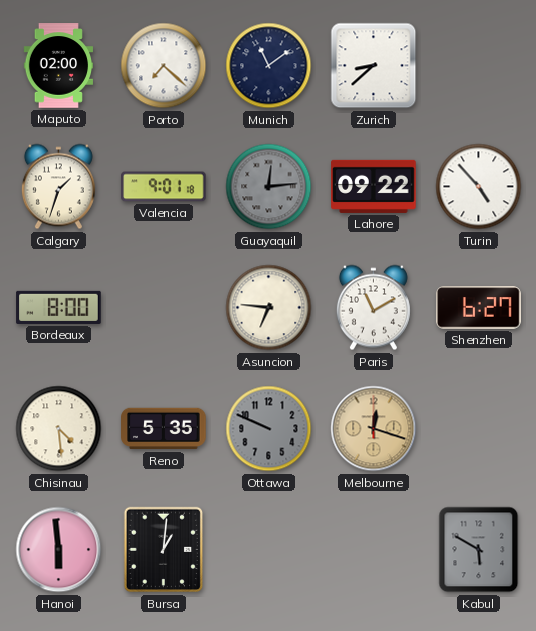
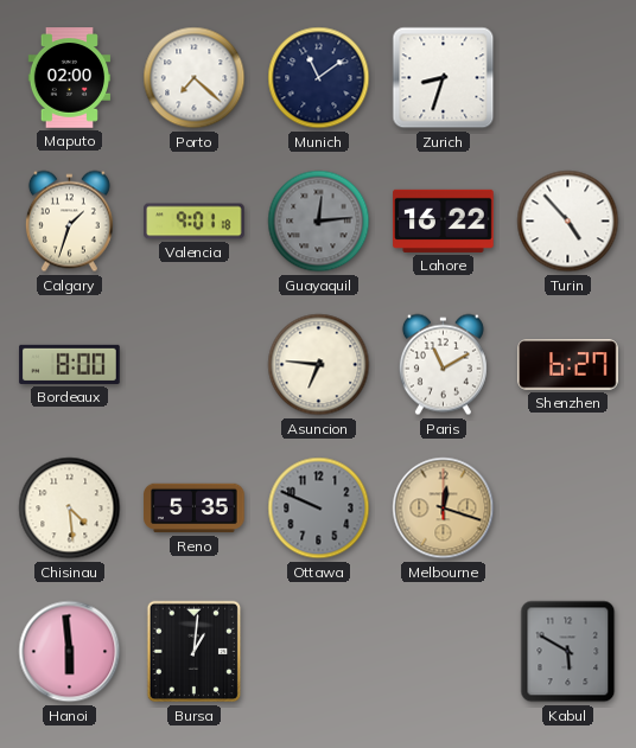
Zurich: 8:38 -> 8:33
Lahore: 09:22 -> 16:22
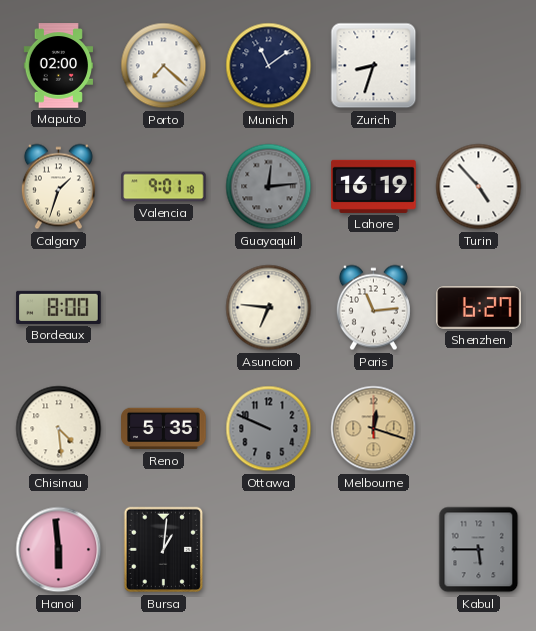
Lahore: 16:22 -> 16:19
Paris: 11:10 -> 11:14
Kabul: 5:50 -> 5:45
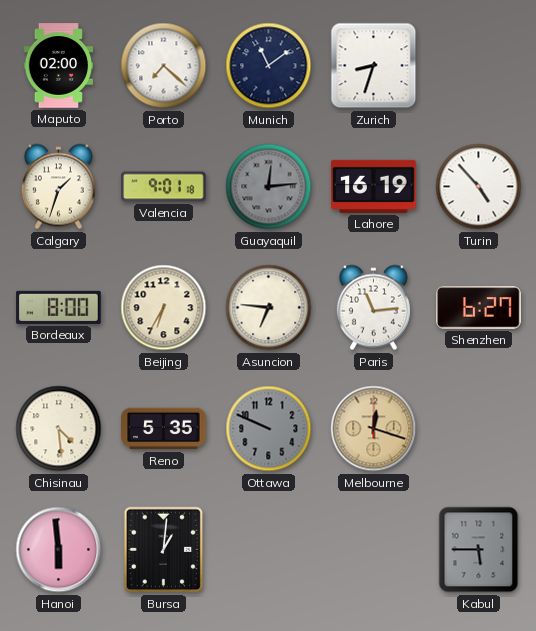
Beijing: none -> 6:35
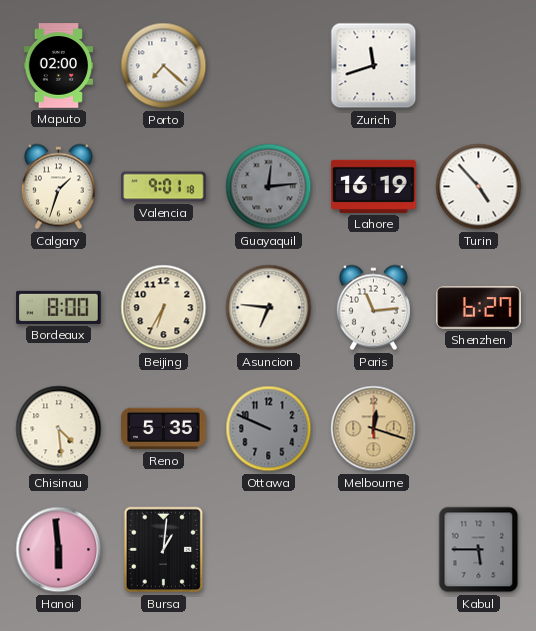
Munich: 11:09 -> none
Zurich: 8:33 -> 11:42
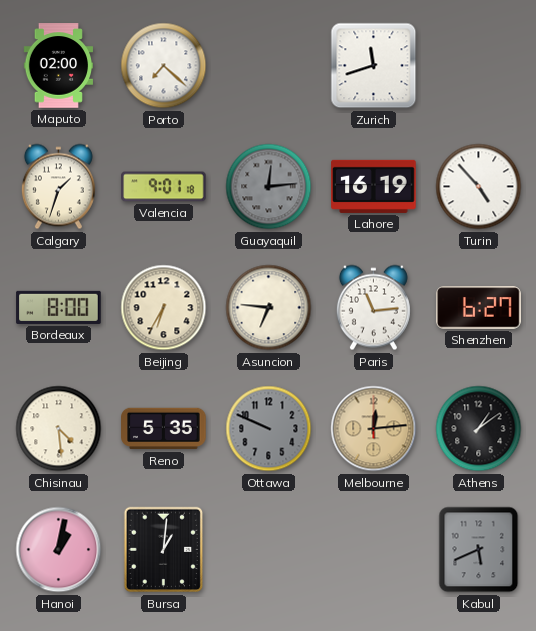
Melbourne: 12:18 -> 12:14
Athens: none -> 1:09
Hanoi: 5:59 -> 1:02
Kabul: 5:45 -> 5:41
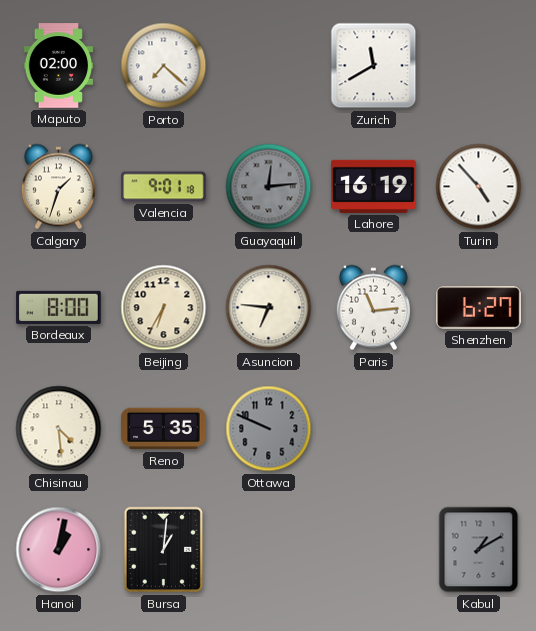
Zurich: 11:42 -> 11:40
Melbourne: 12:14 -> none
Athens: 1:09 -> none
Kabul: 5:41 -> 1:10
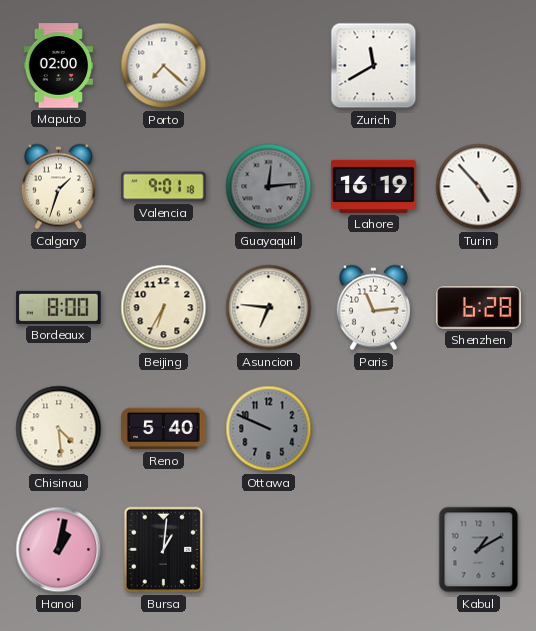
Shenzhen: 6:27 -> 6:28
Reno: 5:35 -> 5:40
